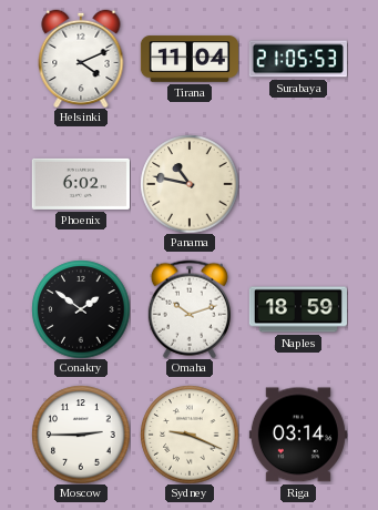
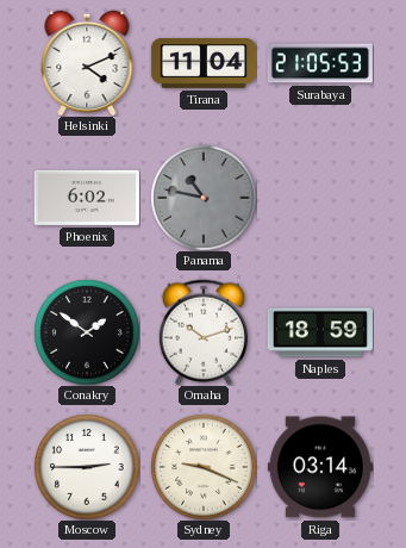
Panama dial: cream -> grey
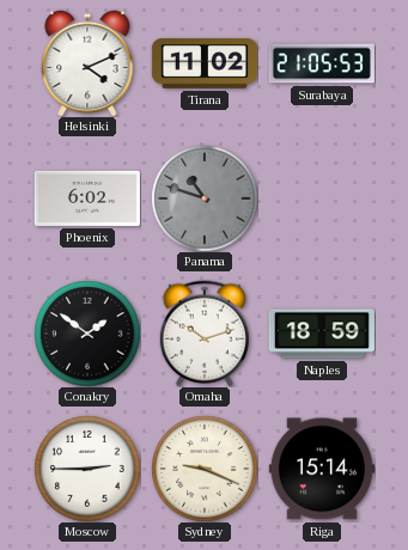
Tirana: 11:04 -> 11:02
Panama: 10:47 -> 10:48
Riga: 03:14 -> 15:14
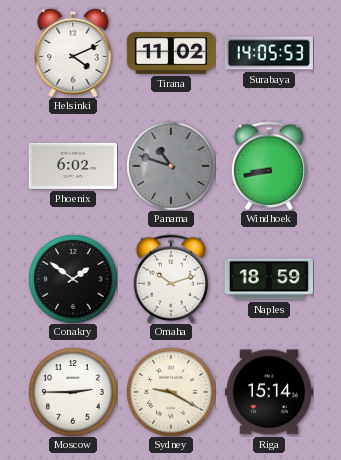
Surabaya: 21:05 -> 14:05
Windhoek: none -> 8:43
Sydney: 9:19 -> 9:20
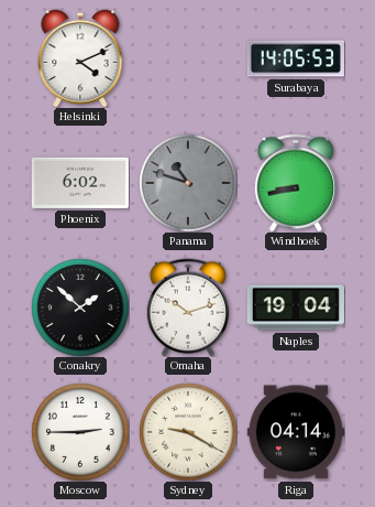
Tirana: 11:02 -> none
Conakry: 1:51 -> 1:52
Naples: 18:59 -> 19:04
Riga: 15:14 -> 04:14
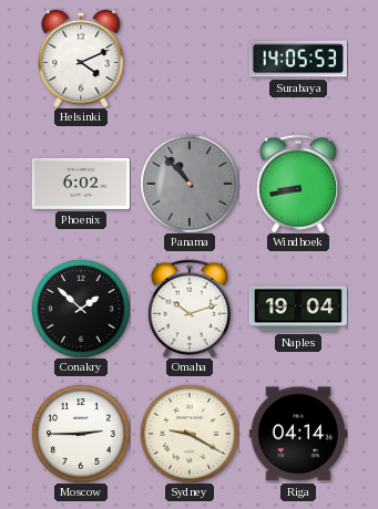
Panama: 10:48 -> 10:53
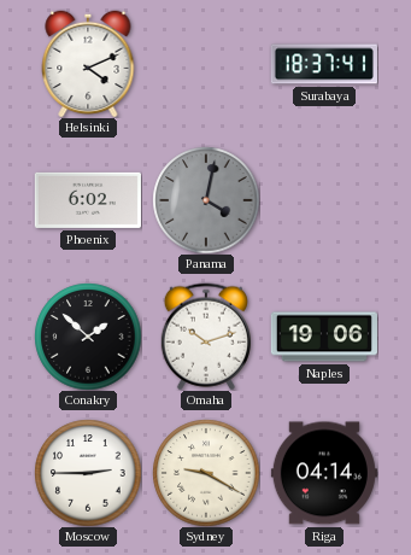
Surabaya: 14:05 -> 18:37
Panama: 10:53 -> 4:02
Windhoek: 8:43 -> none
Naples: 19:04 -> 19:06
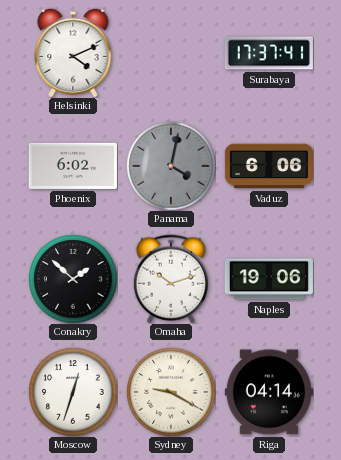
Surabaya: 18:37 -> 17:37
Vaduz: none -> 6:06
Moscow: 2:45 -> 12:33
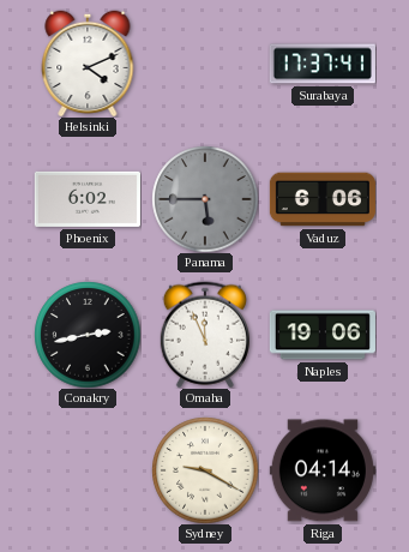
Panama: 4:02 -> 5:45
Conakry: 1:52 -> 2:43
Omaha: 10:12 -> 11:56
Moscow: 12:33 -> none
